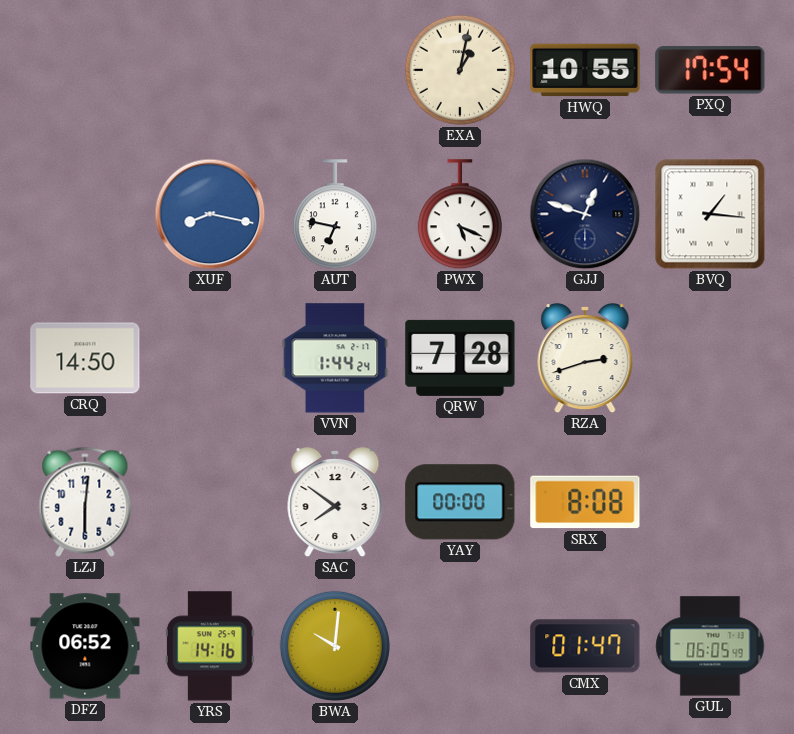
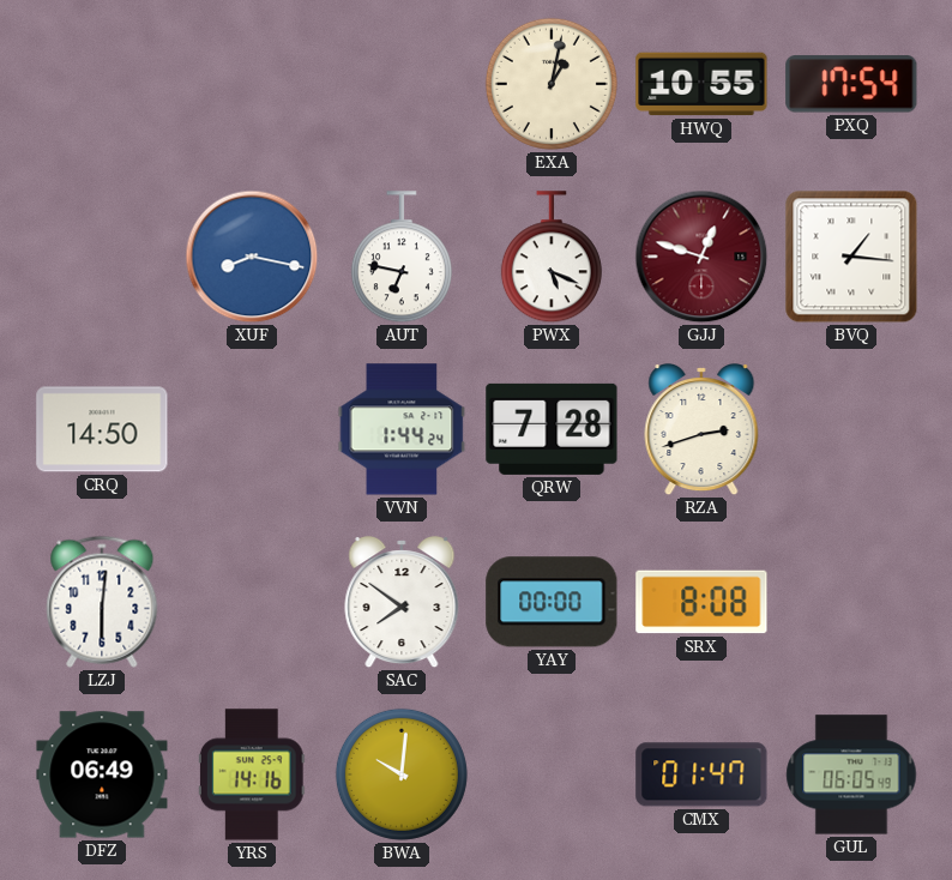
GJJ dial: navy -> burgundy
DFZ: 06:52 -> 06:49
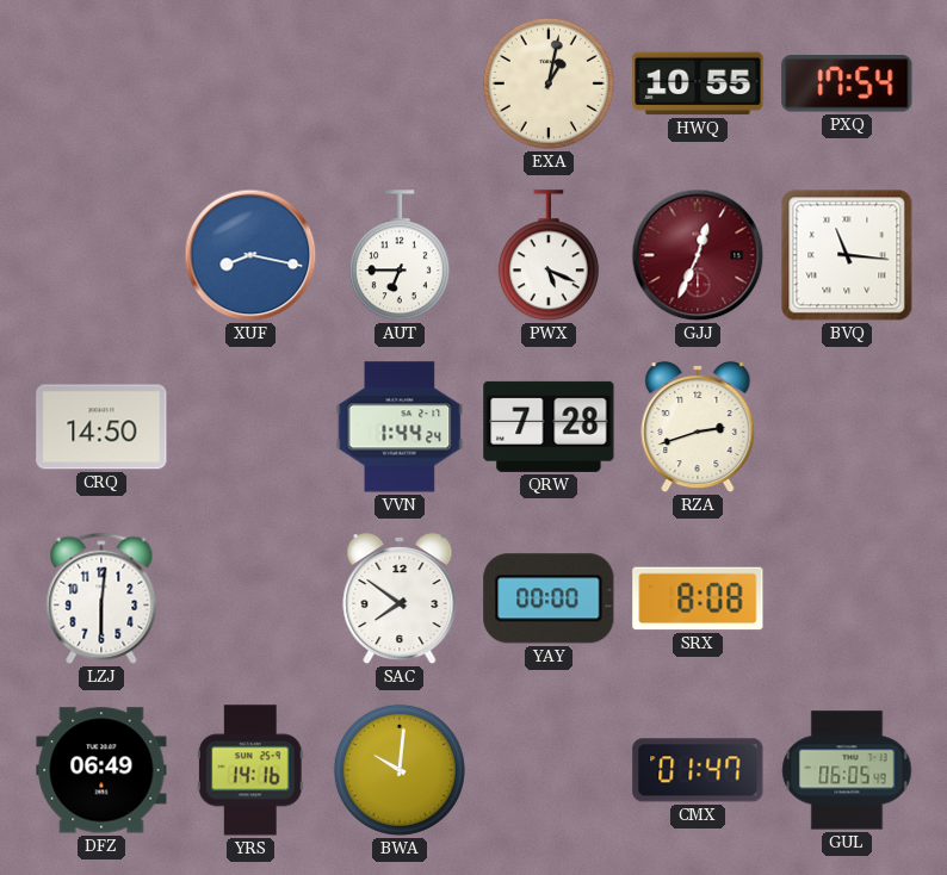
AUT: 6:47 -> 6:45
GJJ: 12:48 -> 12:34
BVQ: 1:16 -> 11:16
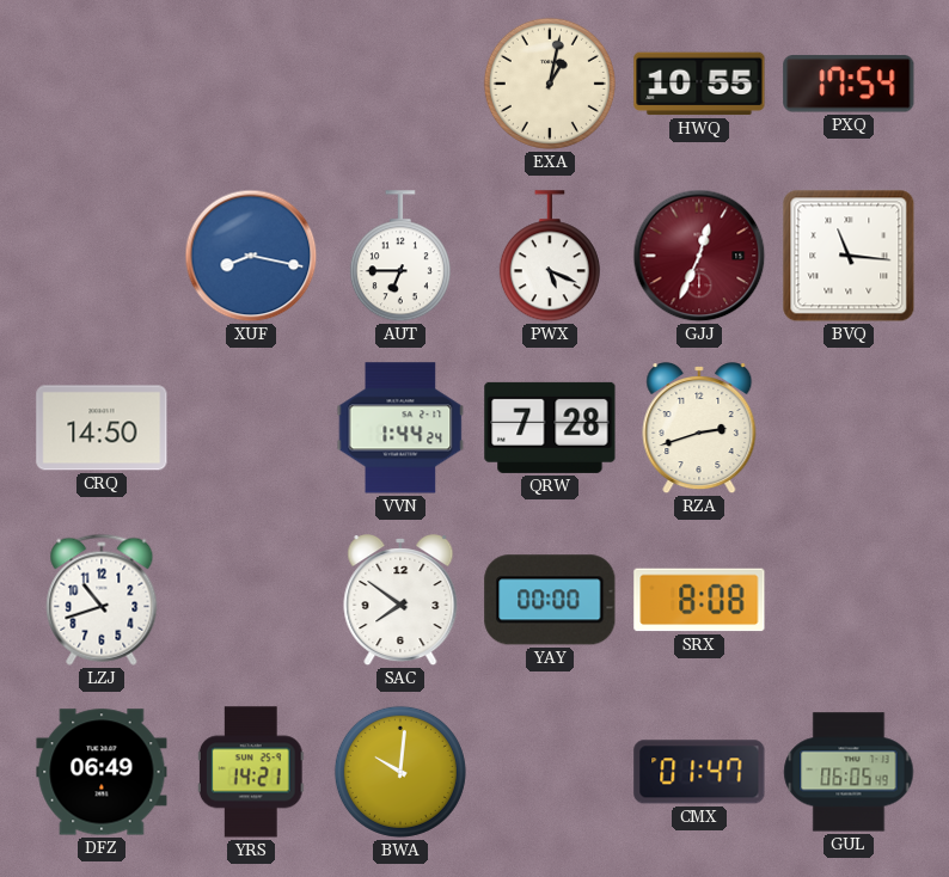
LZJ: 6:01 -> 10:42
YRS: 14:16 -> 14:21
